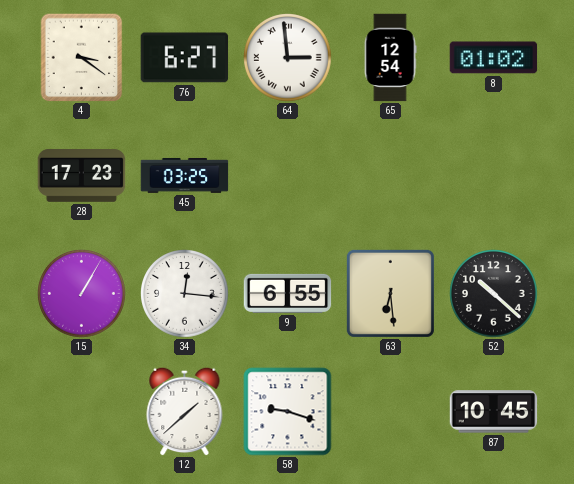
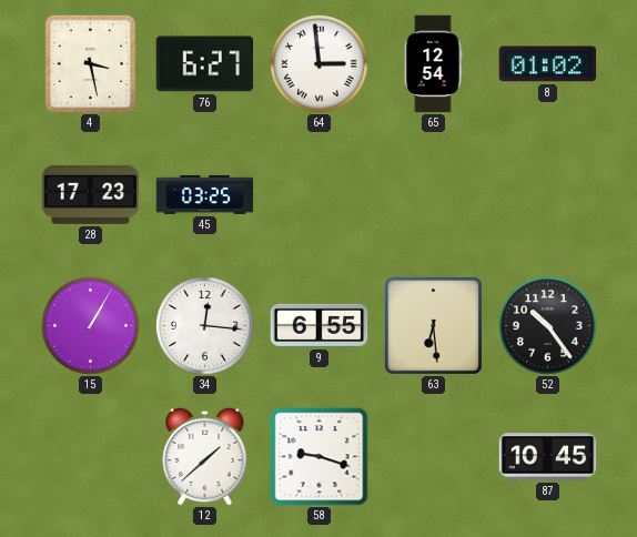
4: 3:21 -> 3:28
52: 10:22 -> 10:24
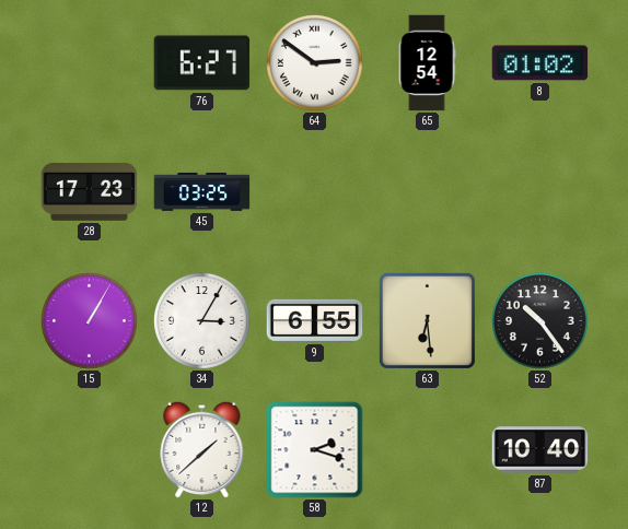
4: 3:28 -> none
64: 2:59 -> 2:51
34: 12:16 -> 3:05
58: 9:18 -> 2:18
87: 10:45 -> 10:40
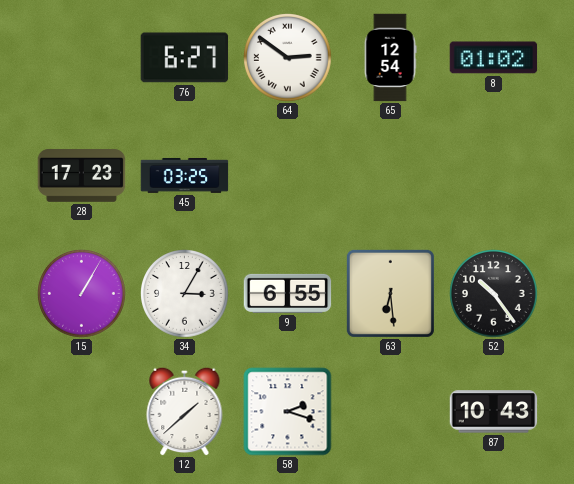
87: 10:40 -> 10:43
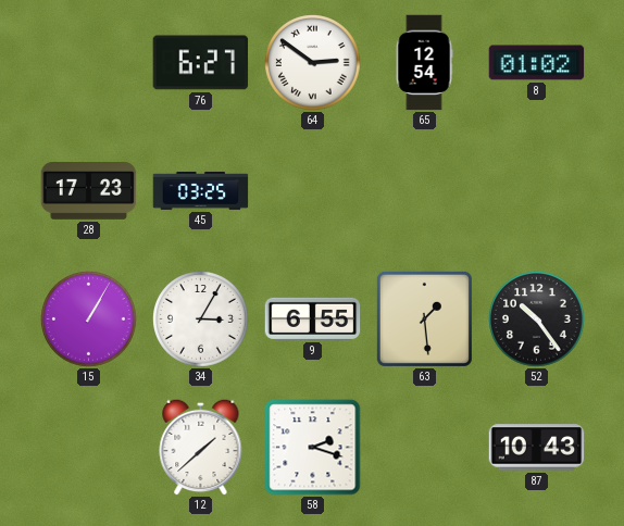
63: 6:29 -> 1:29
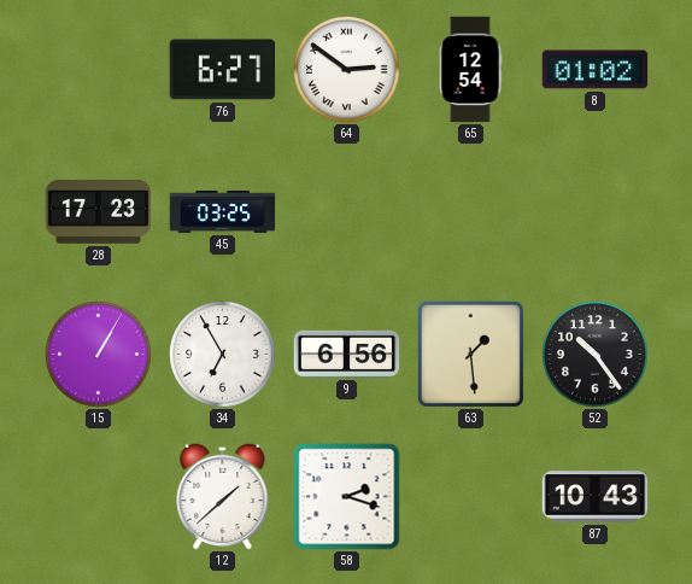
34: 3:05 -> 6:55
9: 6:55 -> 6:56
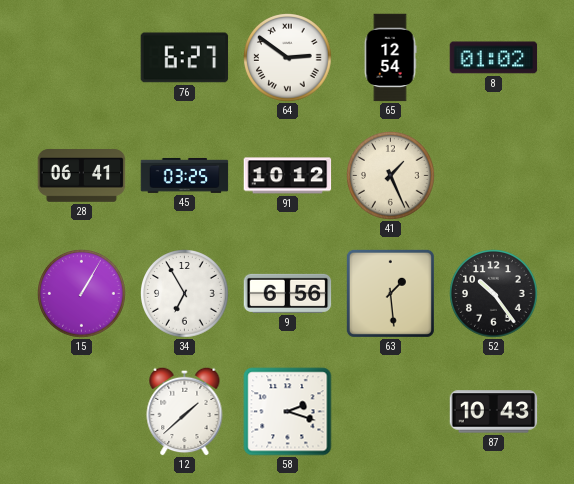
28: 17:23 -> 06:41
91: none -> 10:12
41: none -> 1:26
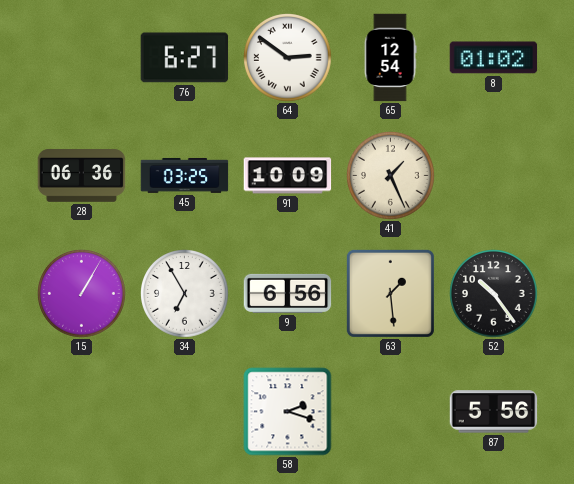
28: 06:41 -> 06:36
91: 10:12 -> 10:09
12: 1:38 -> none
87: 10:43 -> 5:56
